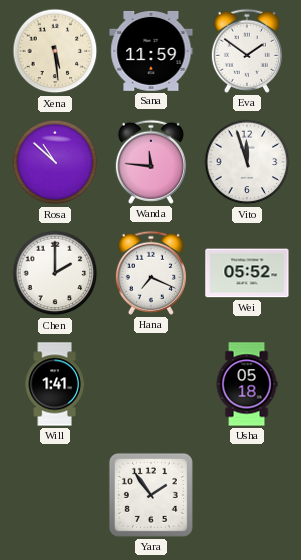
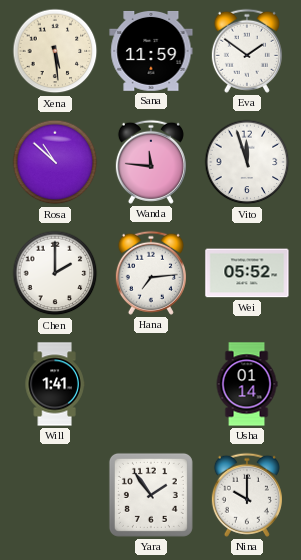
Hana: 7:19 -> 7:14
Usha: 05:18 -> 01:14
Nina: none -> 10:00
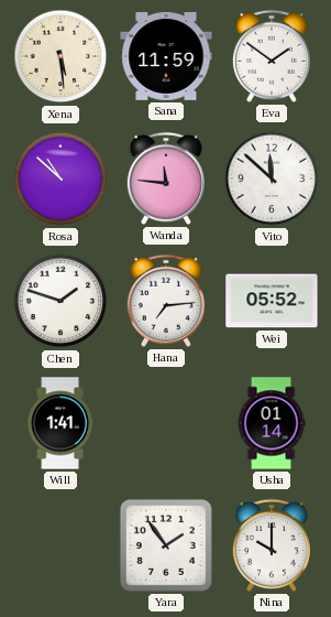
Vito: 11:57 -> 11:52
Chen: 2:00 -> 1:48
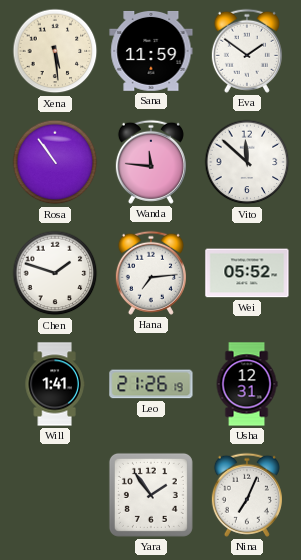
Rosa: 10:52 -> 10:54
Leo: none -> 21:26
Usha: 01:14 -> 12:31
Nina: 10:00 -> 7:04
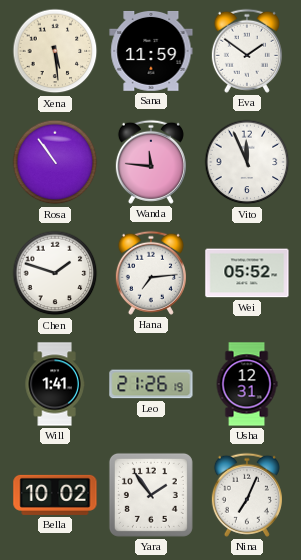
Vito: 11:52 -> 11:56
Bella: none -> 10:02
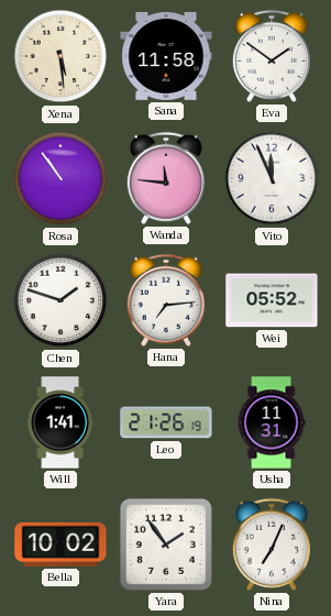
Sana: 11:59 -> 11:58
Usha: 12:31 -> 11:31
